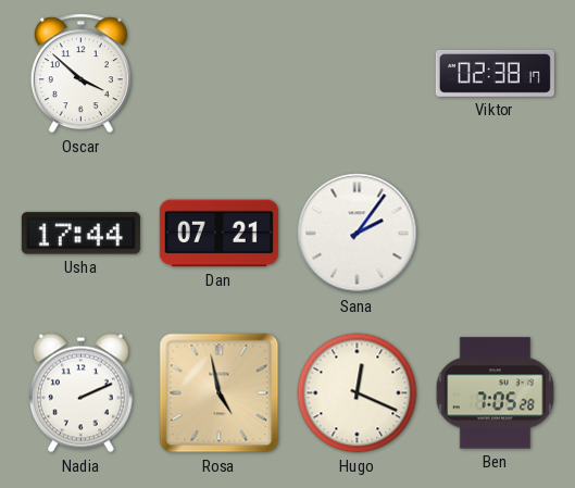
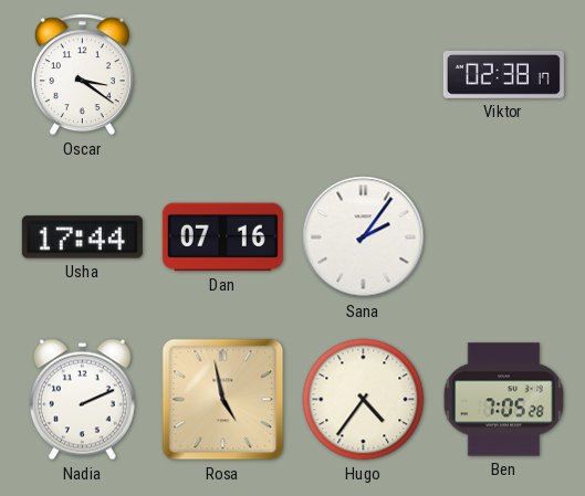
Oscar: 3:52 -> 3:21
Dan: 07:21 -> 07:16
Hugo: 12:19 -> 4:36
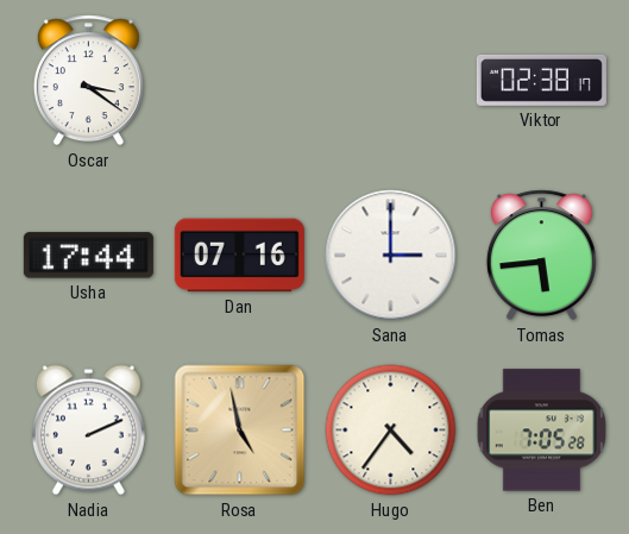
Sana: 2:06 -> 3:00
Tomas: none -> 5:44
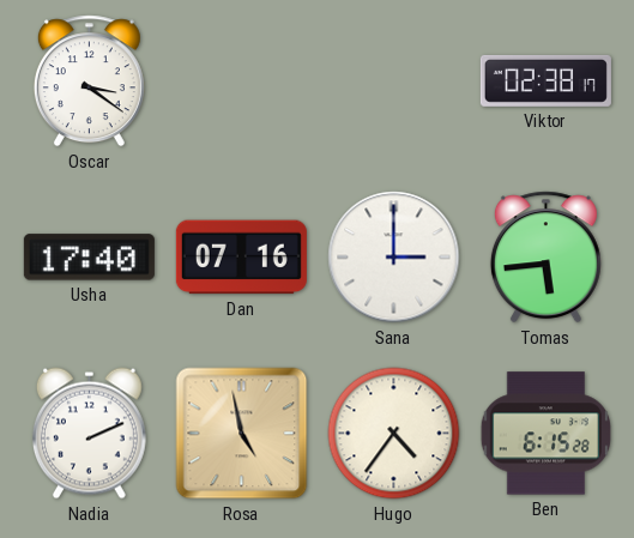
Usha: 17:44 -> 17:40
Ben: 7:05 -> 6:15
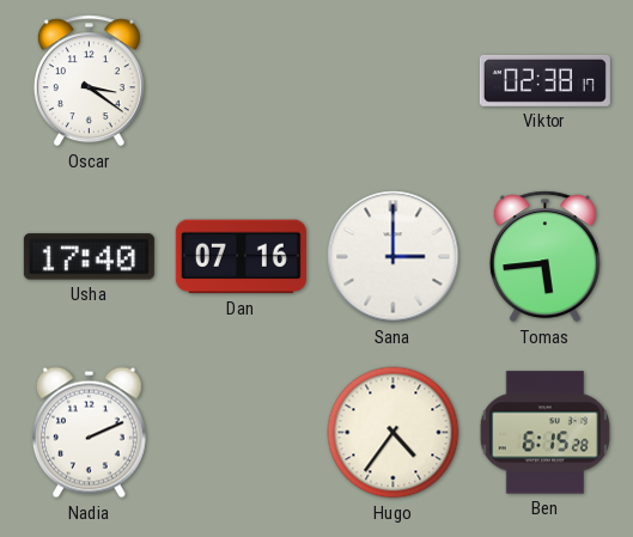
Rosa: 4:58 -> none
